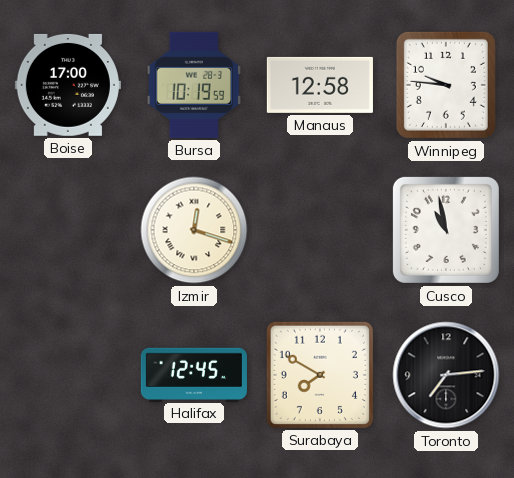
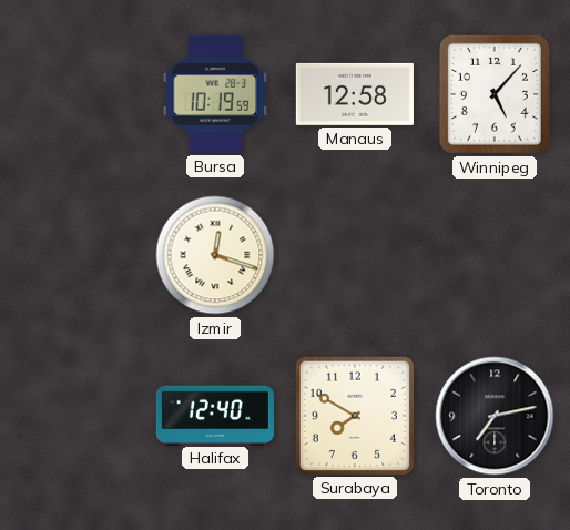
Boise: 17:00 -> none
Winnipeg: 9:46 -> 5:07
Cusco: 10:58 -> none
Halifax: 12:45 -> 12:40
Toronto: 7:14 -> 7:13
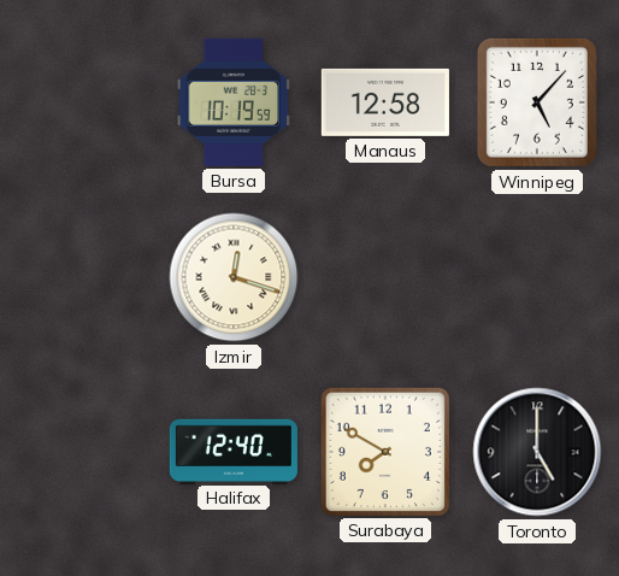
Toronto: 7:13 -> 5:00
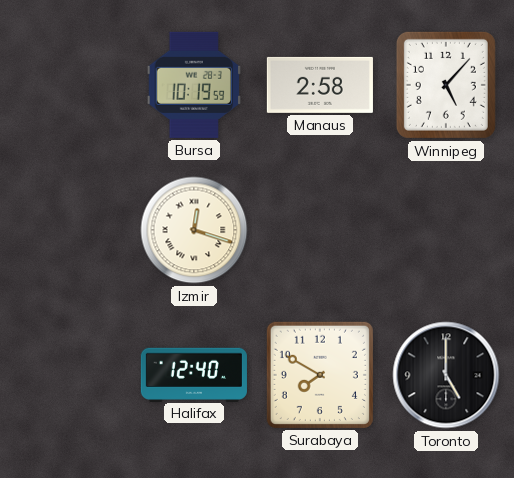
Manaus: 12:58 -> 2:58
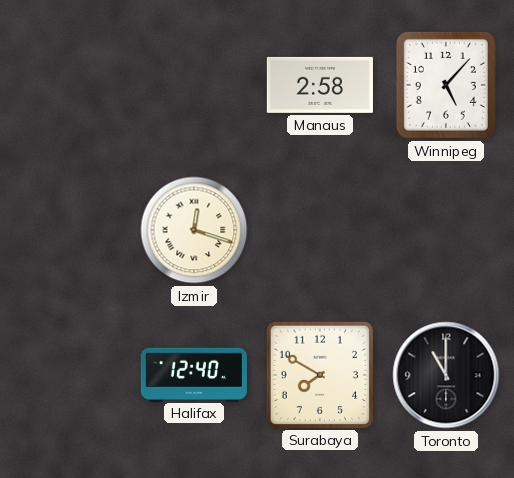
Bursa: 10:19 -> none
Toronto: 5:00 -> 11:00
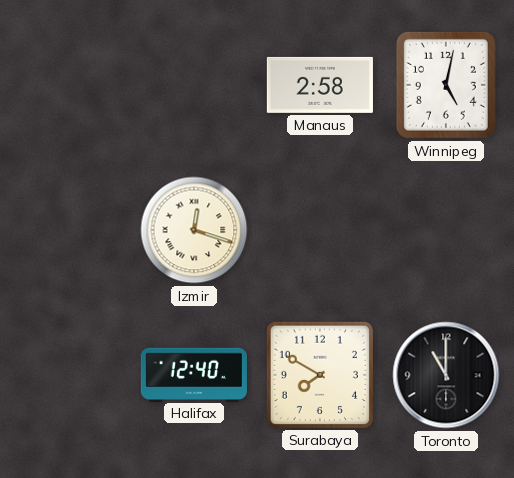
Winnipeg: 5:07 -> 5:02
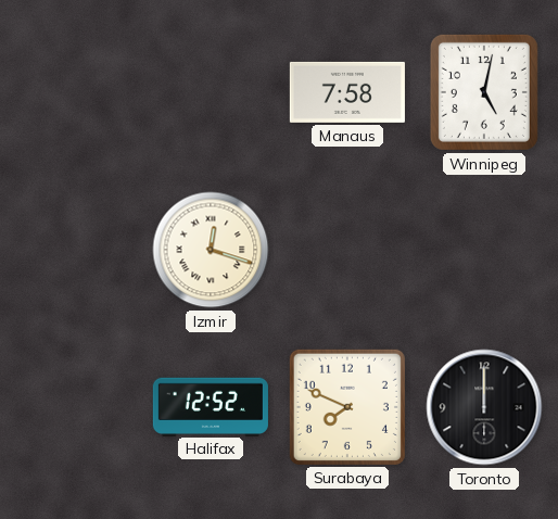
Manaus: 2:58 -> 7:58
Halifax: 12:40 -> 12:52
Surabaya: 7:50 -> 7:49
Toronto: 11:00 -> 12:00
